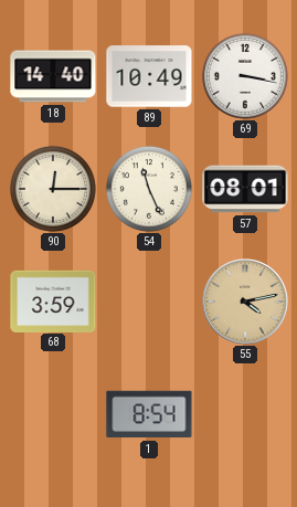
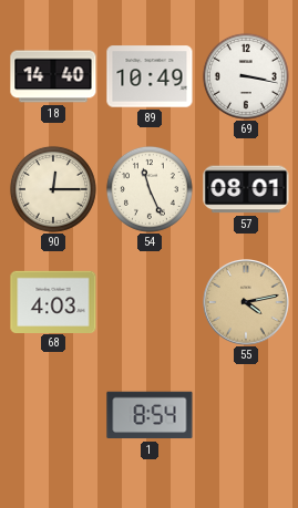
68: 3:59 -> 4:03
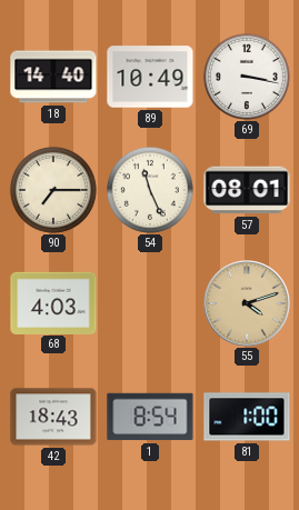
90: 12:15 -> 7:15
55: 4:13 -> 4:12
42: none -> 18:43
81: none -> 1:00
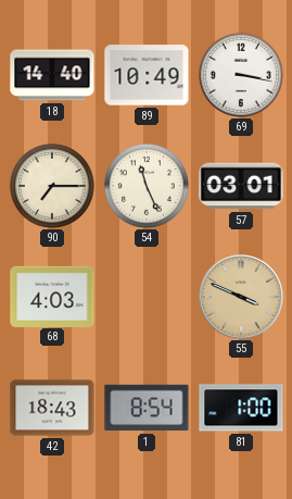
57: 08:01 -> 03:01
55: 4:12 -> 3:49
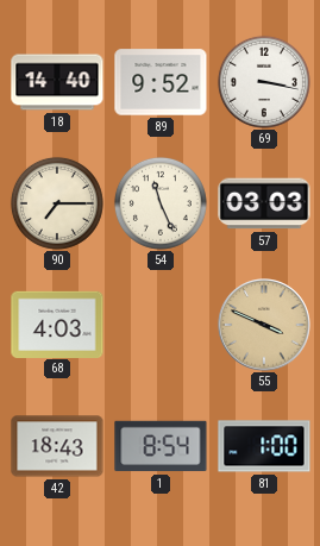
89: 10:49 -> 9:52
57: 03:01 -> 03:03
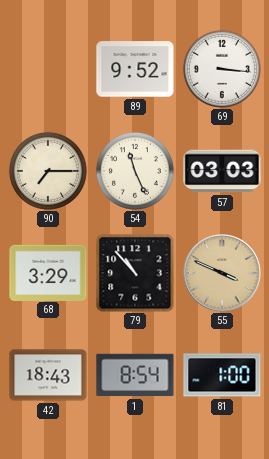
18: 14:40 -> none
69: 3:17 -> 3:16
68: 4:03 -> 3:29
79: none -> 10:53
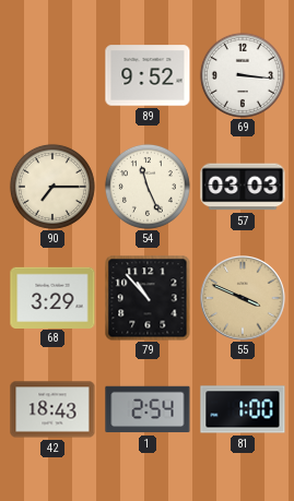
1: 8:54 -> 2:54
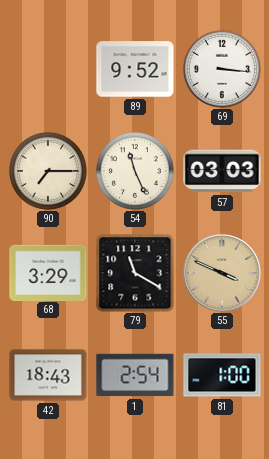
79: 10:53 -> 11:20
